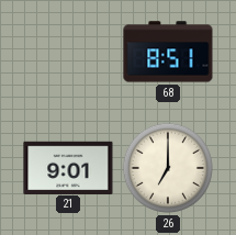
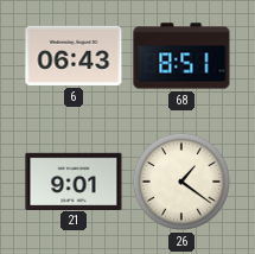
6: none -> 06:43
26: 7:00 -> 1:21
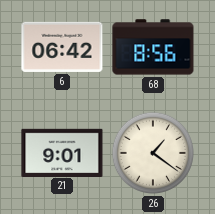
6: 06:43 -> 06:42
68: 8:51 -> 8:56
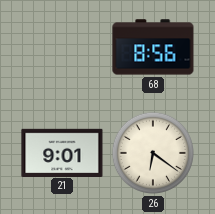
6: 06:42 -> none
26: 1:21 -> 6:21
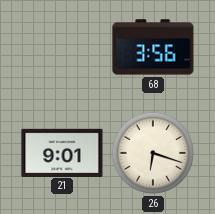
68: 8:56 -> 3:56
26: 6:21 -> 6:18
